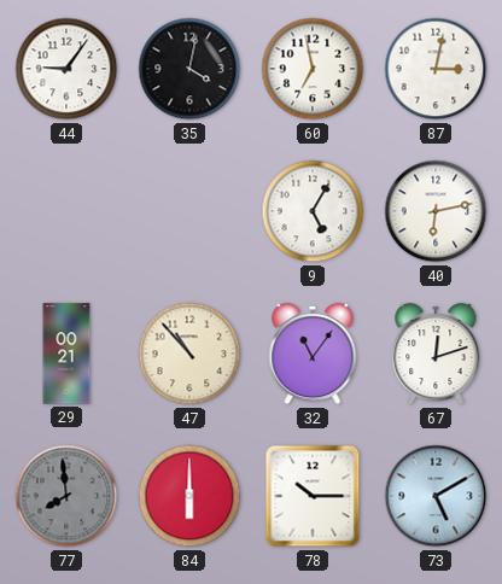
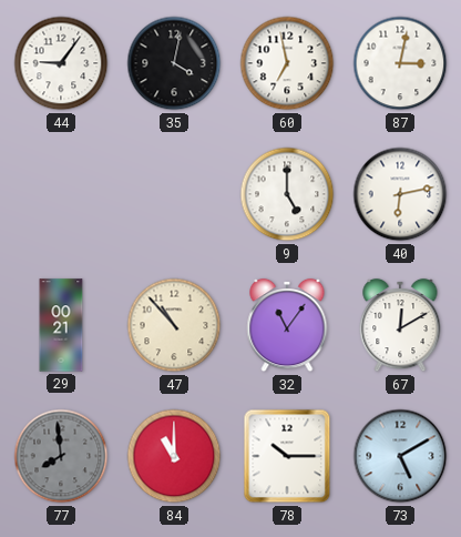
9: 5:05 -> 5:00
67: 12:12 -> 12:10
84: 6:00 -> 11:00
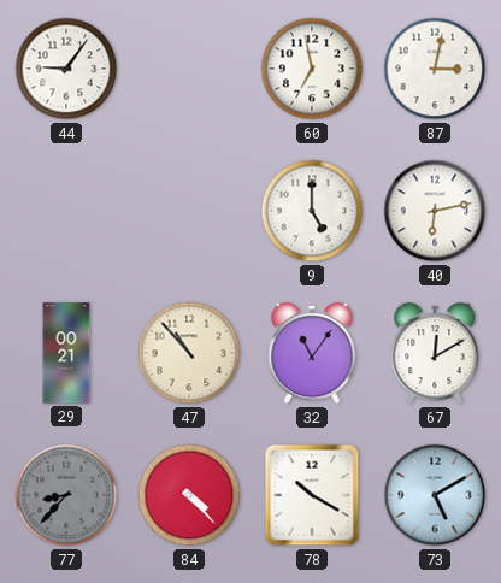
35: 4:02 -> none
77: 7:59 -> 8:37
84: 11:00 -> 4:23
78: 10:15 -> 10:20
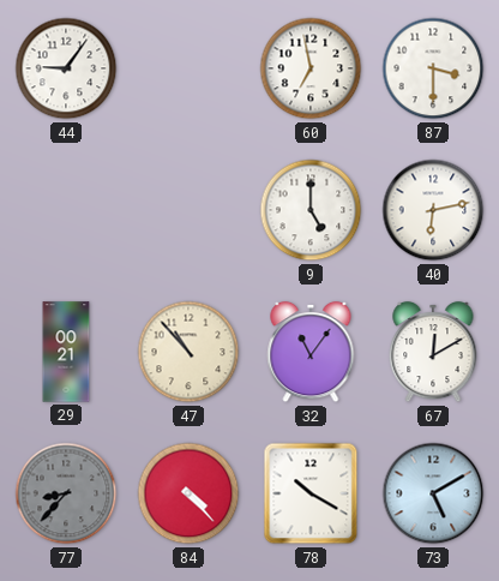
87: 3:02 -> 3:30
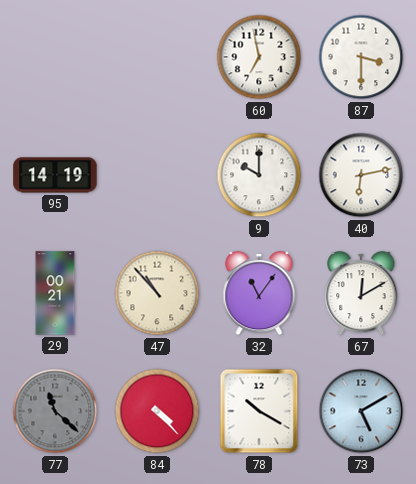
44: 9:06 -> none
95: none -> 14:19
9: 5:00 -> 10:00
77: 8:37 -> 11:22
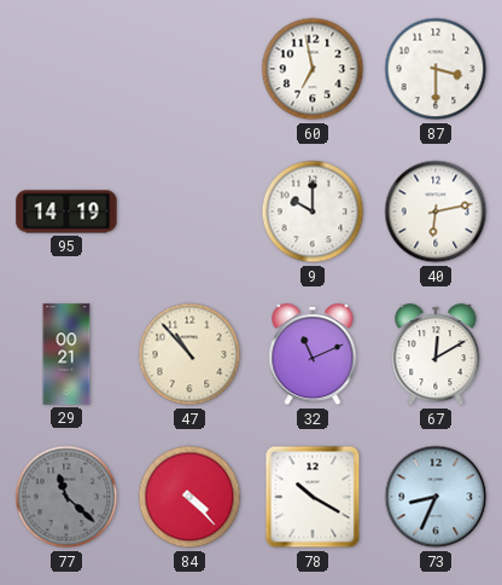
32: 11:06 -> 11:11
73: 5:10 -> 8:34
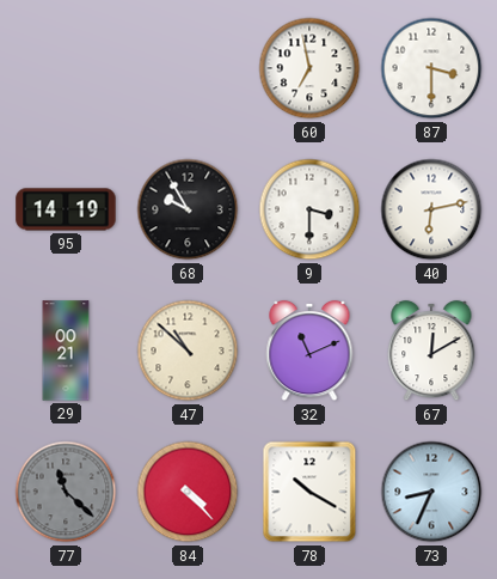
68: none -> 9:55
9: 10:00 -> 3:30
47: 10:53 -> 10:52
